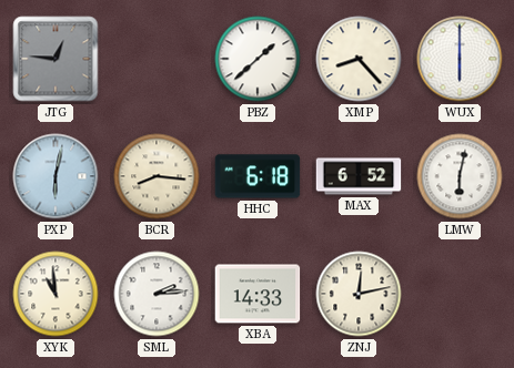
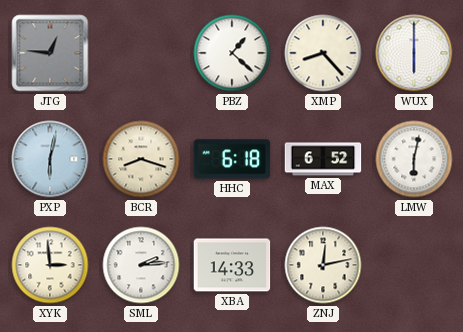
PBZ: 1:38 -> 1:22
BCR: 8:16 -> 8:18
XYK: 10:59 -> 2:59
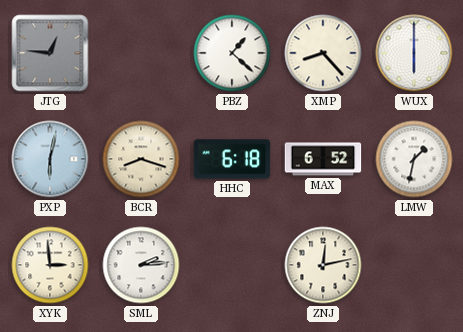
LMW: 6:02 -> 1:32
XBA: 14:33 -> none
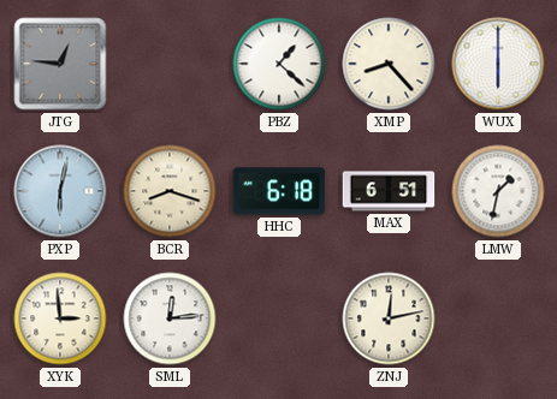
MAX: 6:52 -> 6:51
SML: 2:14 -> 12:14
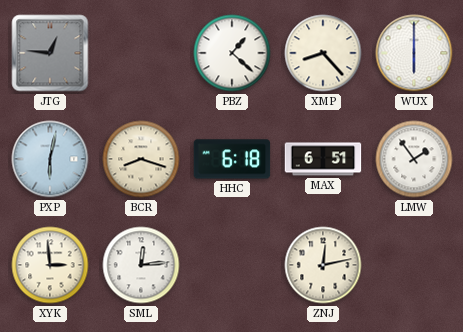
LMW: 1:32 -> 1:54
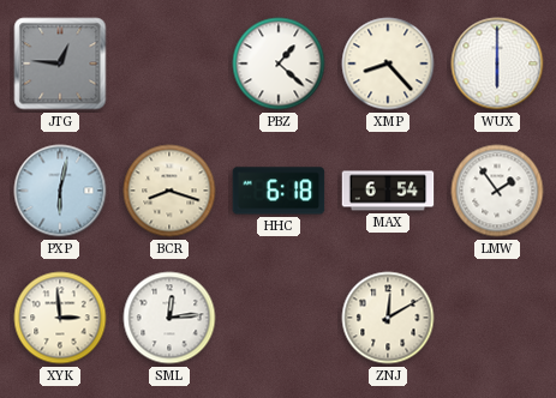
MAX: 6:51 -> 6:54
ZNJ: 12:13 -> 12:10
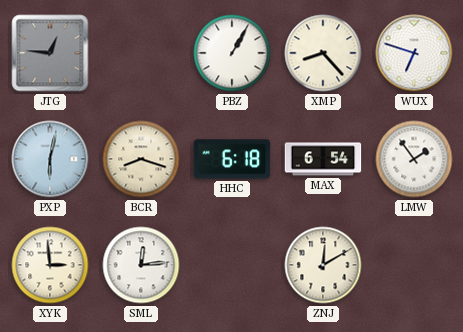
PBZ: 1:22 -> 1:05
WUX: 6:00 -> 6:48
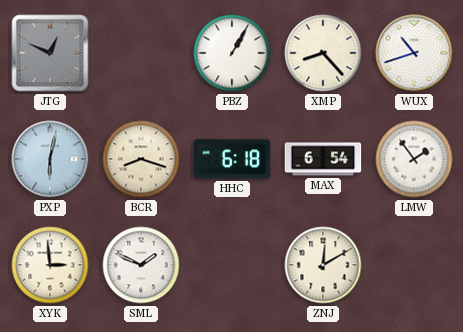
JTG: 12:46 -> 12:49
WUX: 6:48 -> 10:42
SML: 12:14 -> 1:49
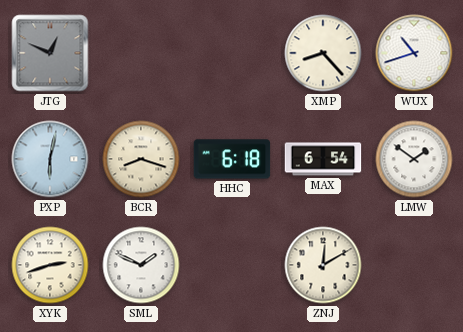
PBZ: 1:05 -> none
LMW: 1:54 -> 1:51
XYK: 2:59 -> 2:42
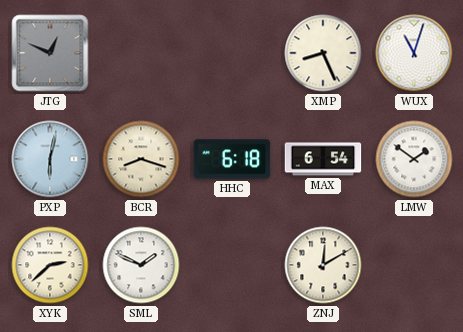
XMP: 8:23 -> 8:26
WUX: 10:42 -> 11:03
XYK: 2:42 -> 2:38
